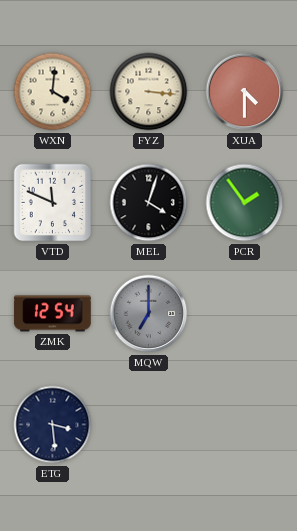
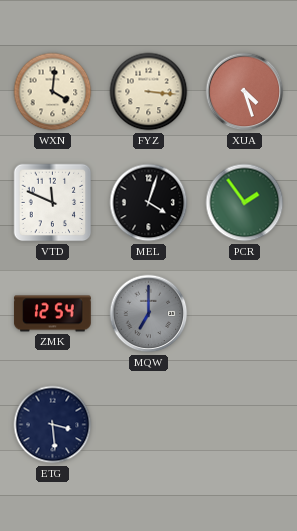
XUA: 4:30 -> 4:27
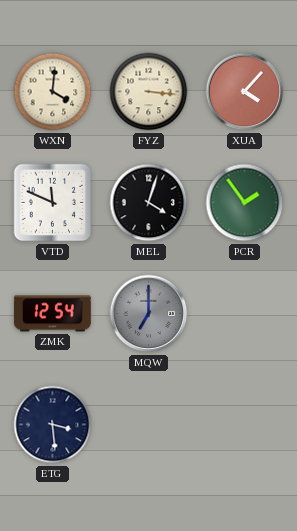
XUA: 4:27 -> 4:07
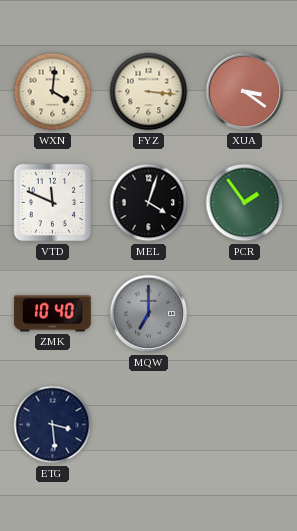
XUA: 4:07 -> 3:21
ZMK: 12:54 -> 10:40
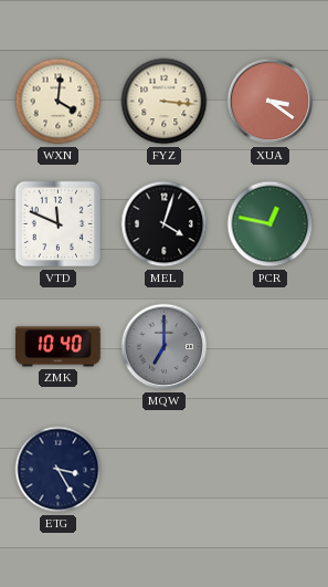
PCR: 1:54 -> 12:47
ETG: 3:29 -> 3:25
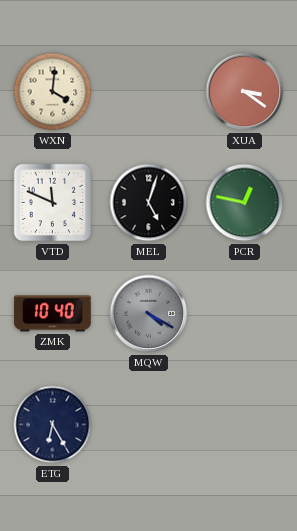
FYZ: 3:16 -> none
MEL: 4:03 -> 5:03
MQW: 7:00 -> 4:20
ETG: 3:25 -> 6:25
